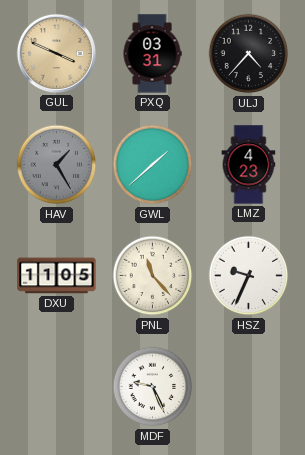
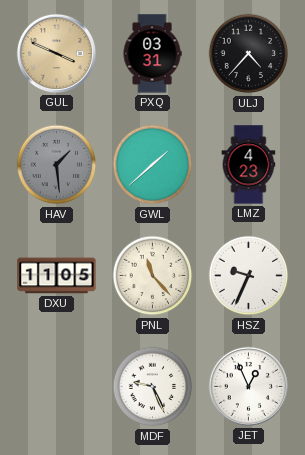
HAV: 1:25 -> 1:29
JET: none -> 12:56
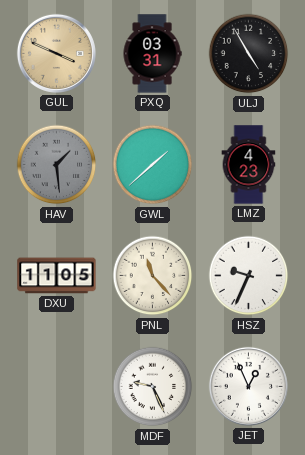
ULJ: 4:37 -> 4:55
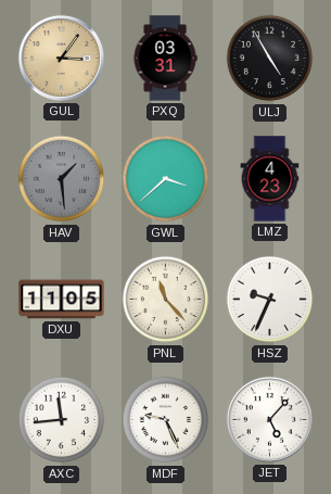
GUL: 3:49 -> 3:06
GWL: 1:38 -> 3:38
AXC: none -> 11:44
JET: 12:56 -> 5:07
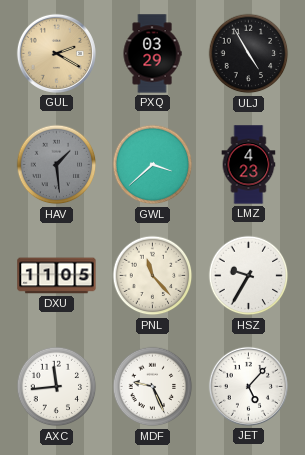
GUL: 3:06 -> 2:20
PXQ: 03:31 -> 03:29
HSZ: 9:34 -> 9:35
